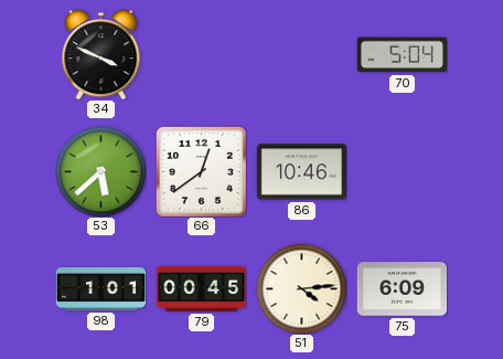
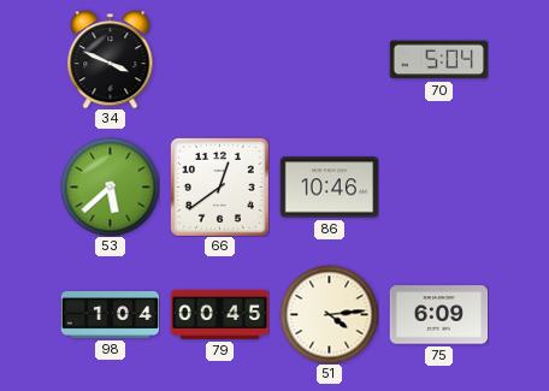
98: 1:01 -> 1:04
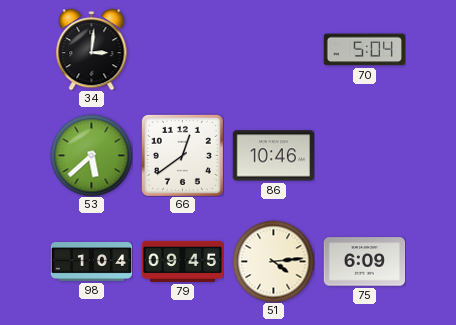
34: 3:49 -> 3:01
79: 00:45 -> 09:45
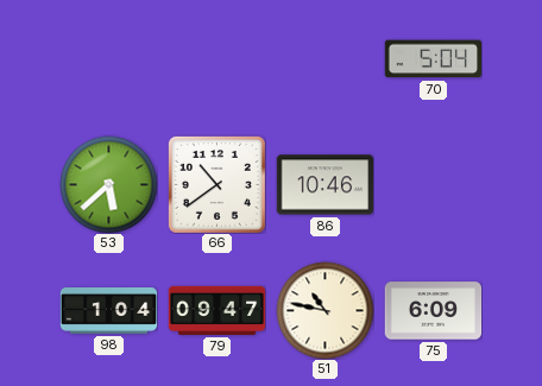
34: 3:01 -> none
66: 12:39 -> 10:39
79: 09:45 -> 09:47
51: 4:14 -> 10:47
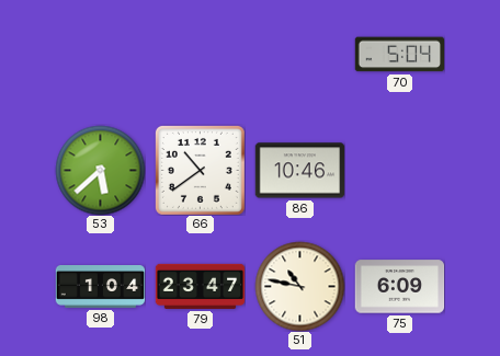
79: 09:47 -> 23:47
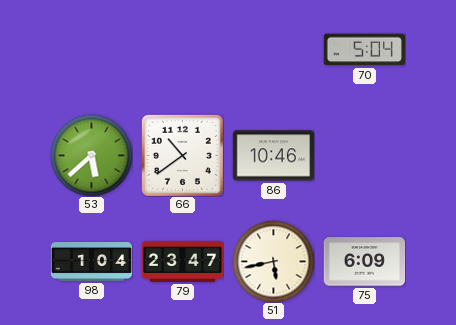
51: 10:47 -> 5:43
